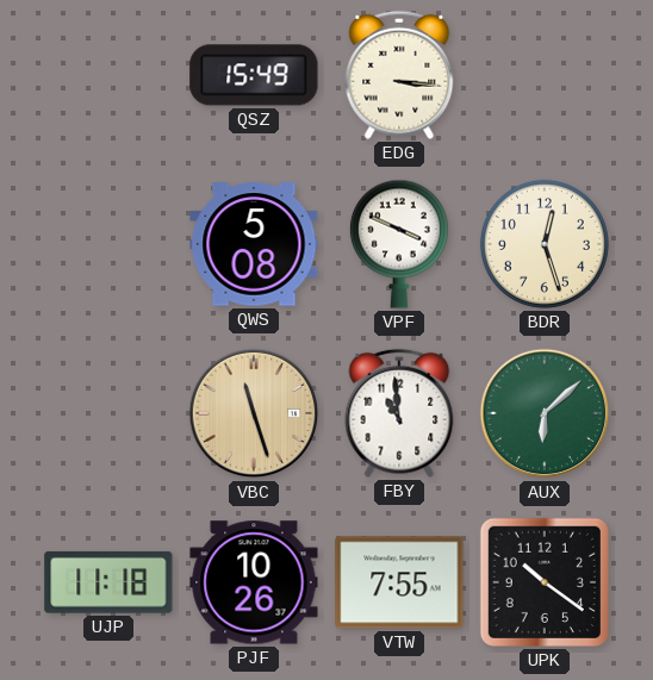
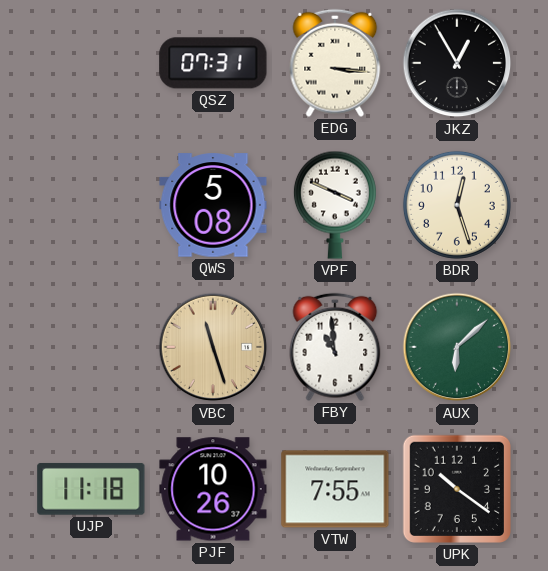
QSZ: 15:49 -> 07:31
JKZ: none -> 12:55
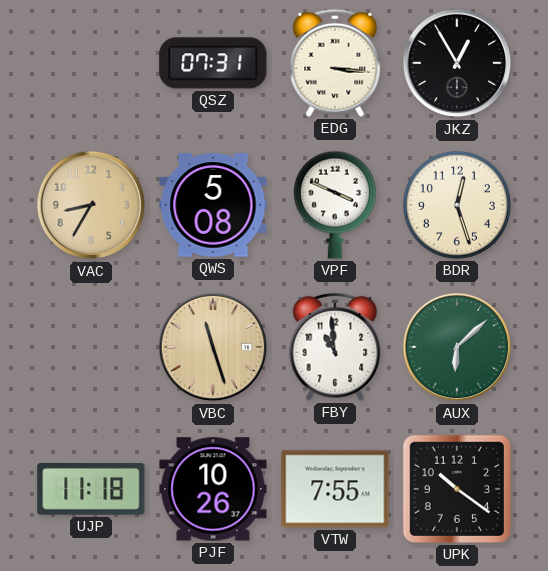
VAC: none -> 8:35
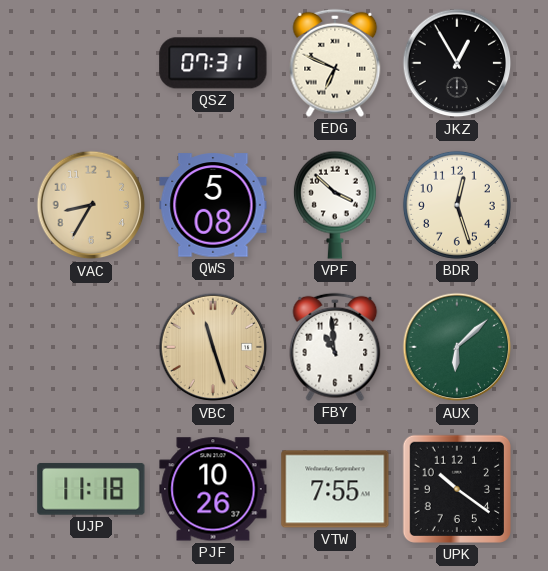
EDG: 3:16 -> 6:49
VPF: 3:49 -> 3:52
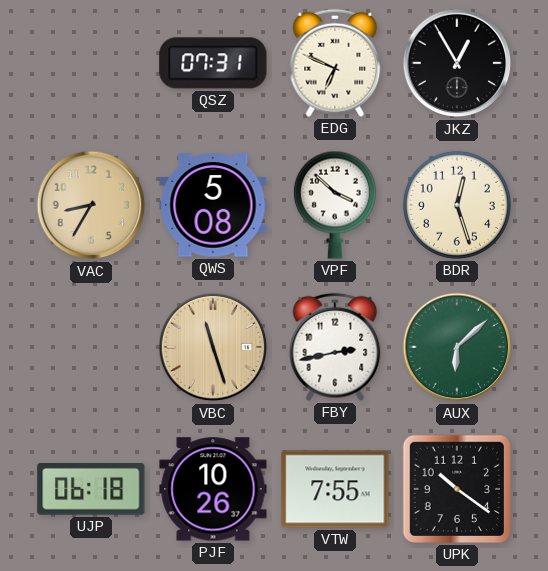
FBY: 10:59 -> 2:43
UJP: 11:18 -> 06:18
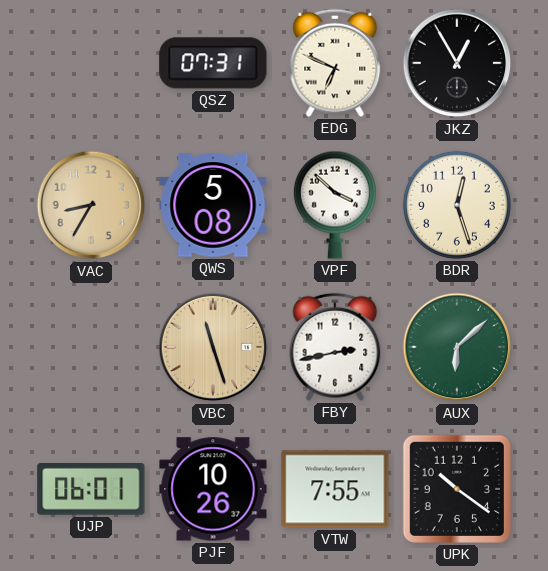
UJP: 06:18 -> 06:01
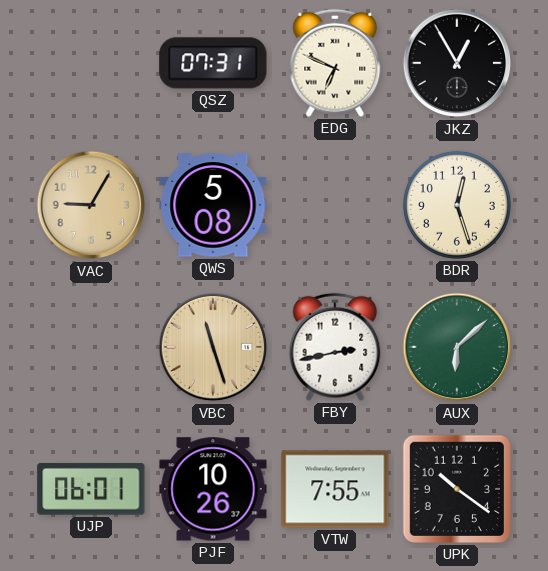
VAC: 8:35 -> 9:05
VPF: 3:52 -> none
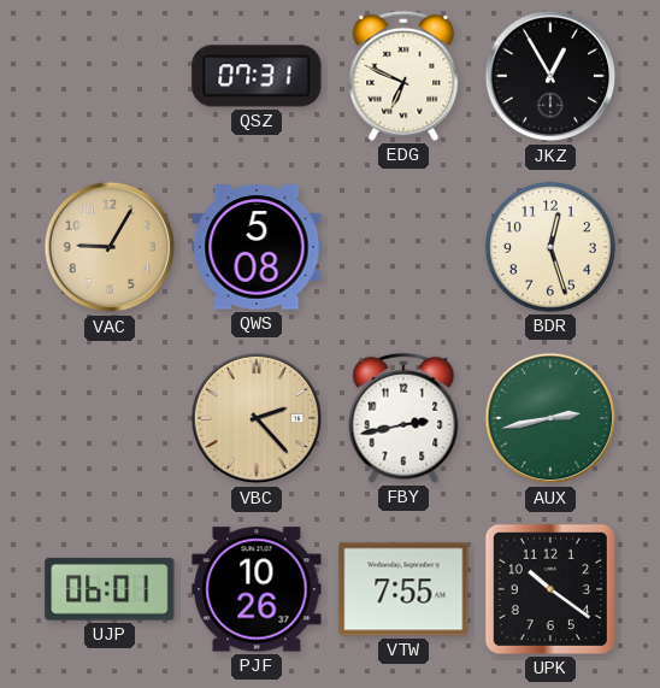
VBC: 11:27 -> 2:23
AUX: 6:08 -> 2:43
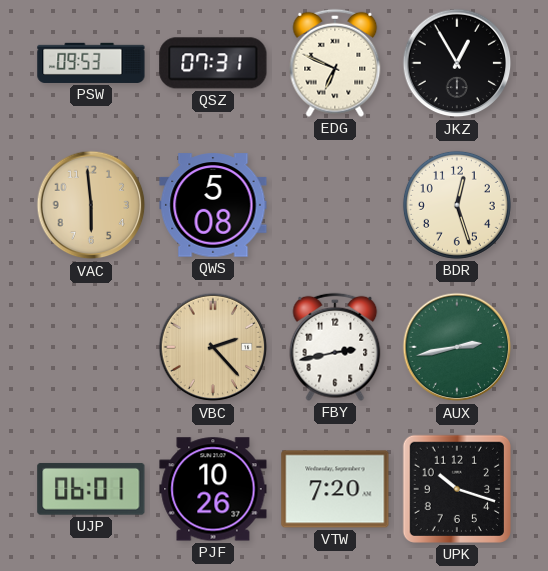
PSW: none -> 09:53
VAC: 9:05 -> 5:59
VTW: 7:55 -> 7:20
UPK: 10:21 -> 10:18
